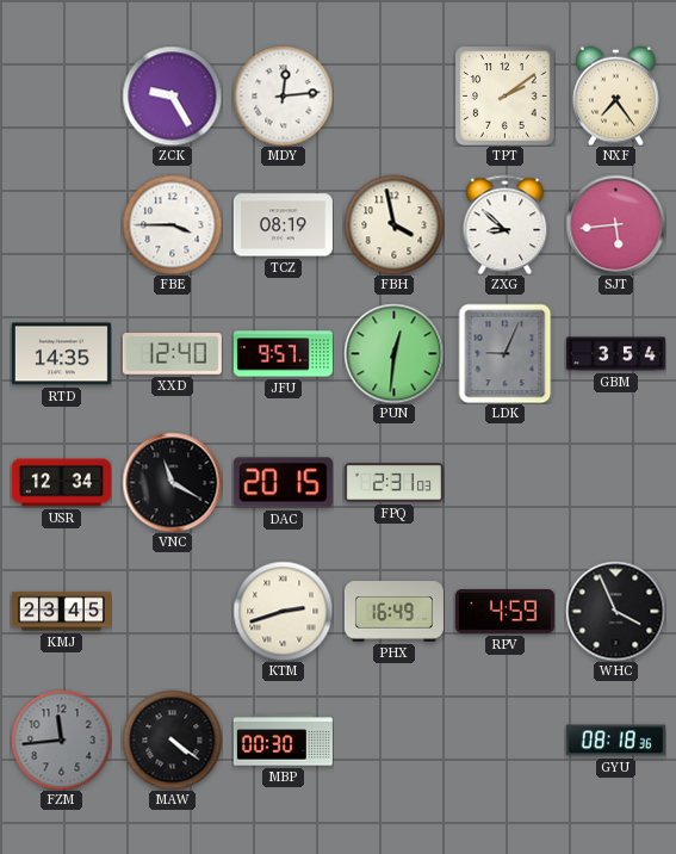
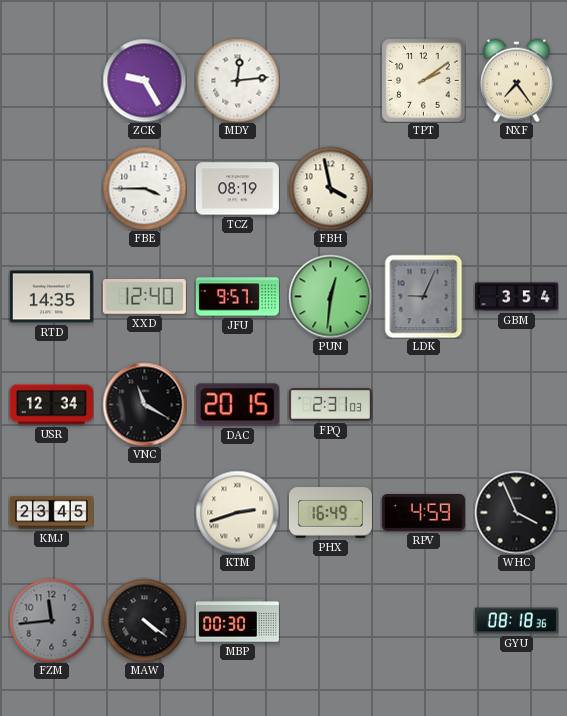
ZXG: 8:52 -> none
SJT: 5:44 -> none
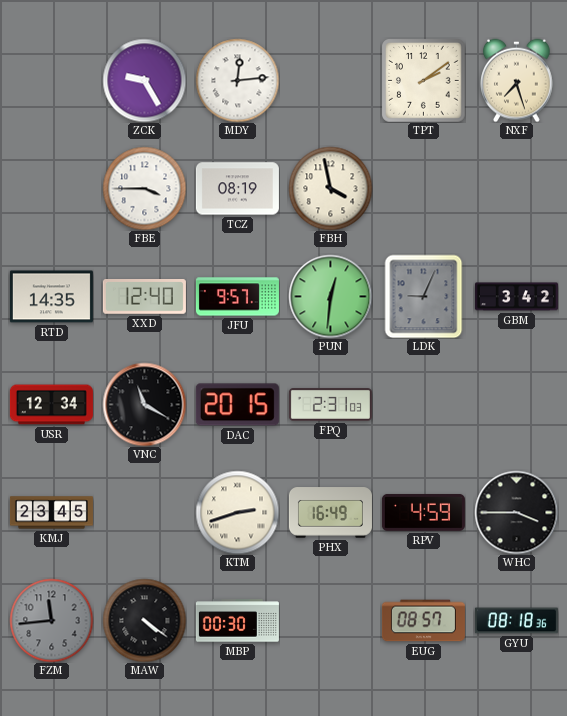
NXF: 7:24 -> 7:27
GBM: 3:54 -> 3:42
WHC: 3:56 -> 3:45
EUG: none -> 08:57
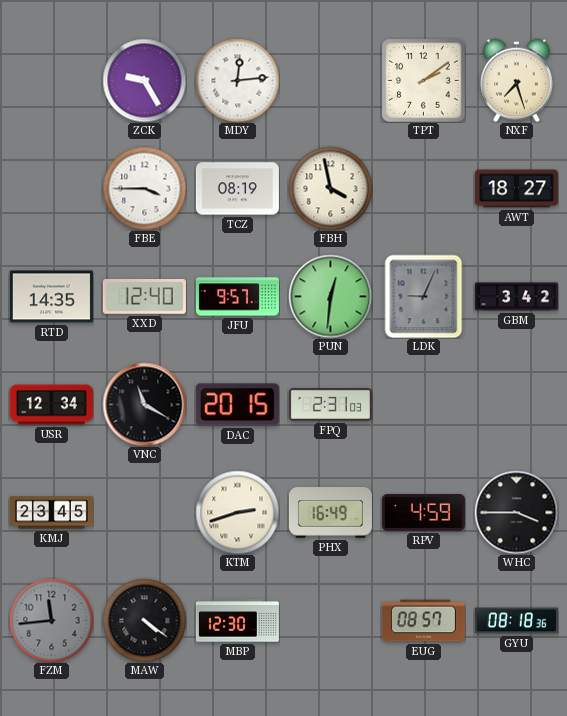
AWT: none -> 18:27
MBP: 00:30 -> 12:30
